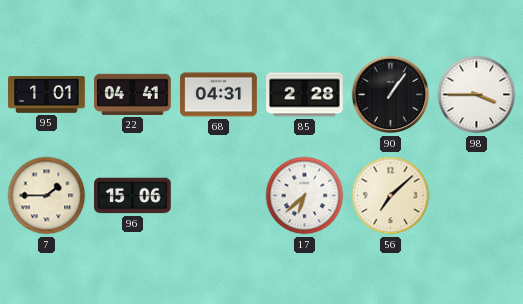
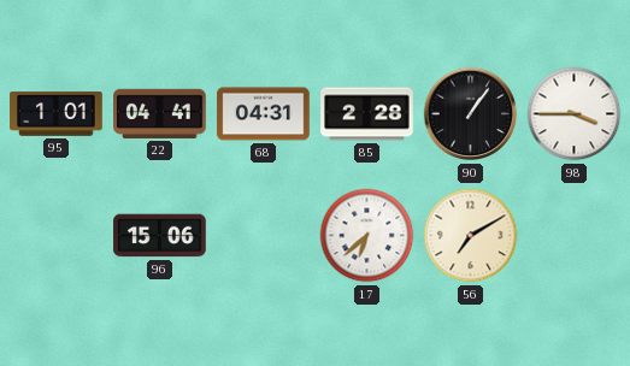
7: 1:45 -> none
56: 7:08 -> 7:10
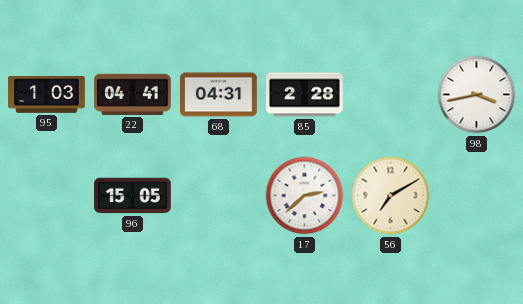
95: 1:01 -> 1:03
90: 1:06 -> none
98: 3:45 -> 3:43
96: 15:06 -> 15:05
17: 6:38 -> 2:38
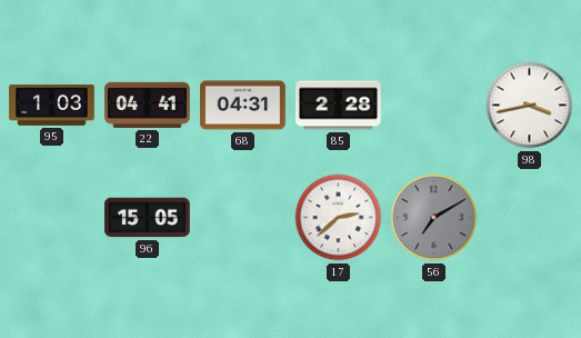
56 dial: cream -> grey
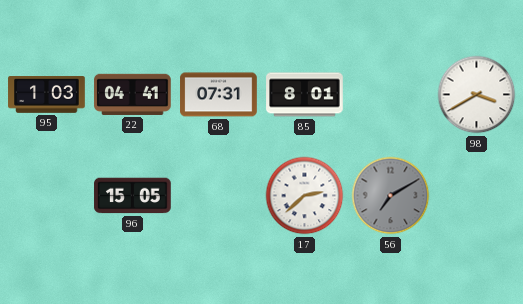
68: 04:31 -> 07:31
85: 2:28 -> 8:01
98: 3:43 -> 3:40
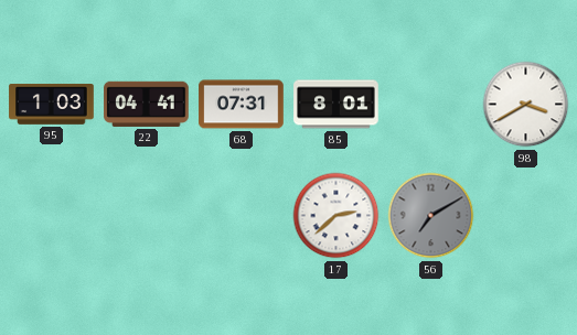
96: 15:05 -> none
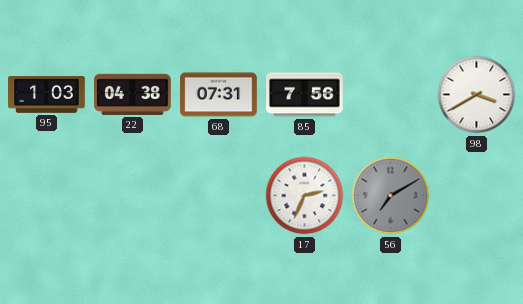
22: 04:41 -> 04:38
85: 8:01 -> 7:56
17: 2:38 -> 2:34
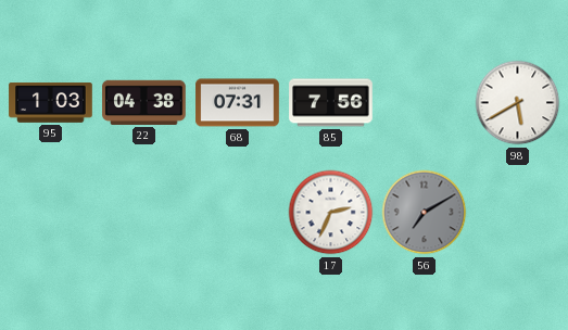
98: 3:40 -> 5:40
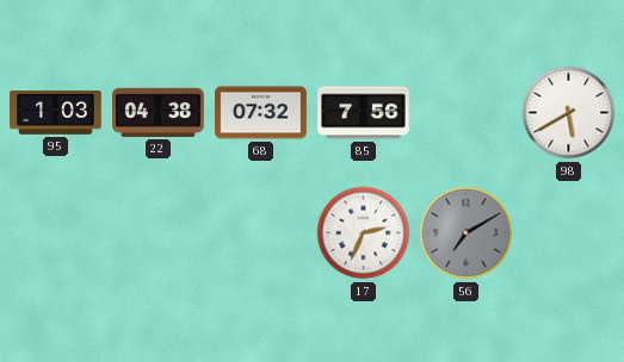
68: 07:31 -> 07:32
